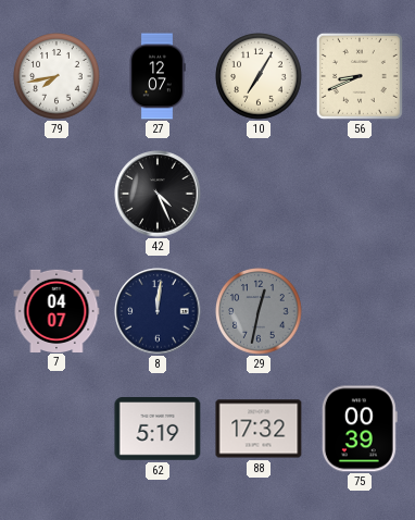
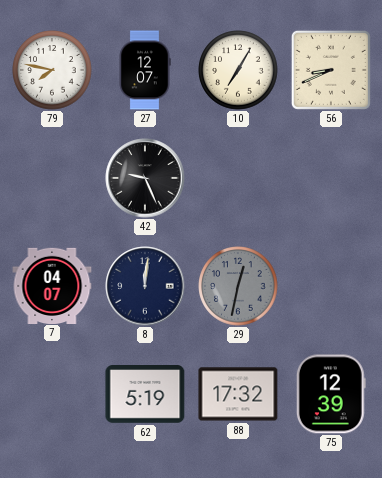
79: 7:43 -> 7:47
42: 4:26 -> 9:26
75: 00:39 -> 12:39
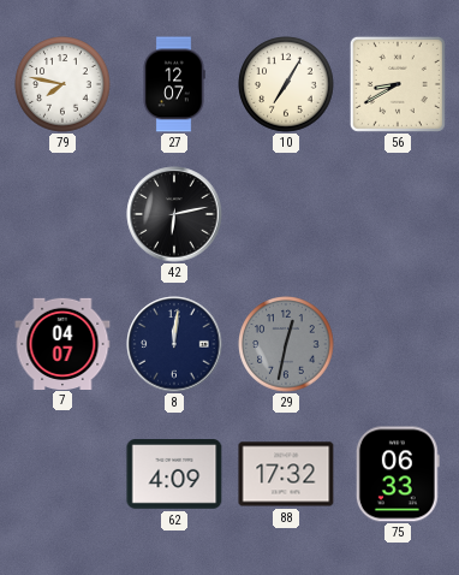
56: 8:41 -> 8:40
42: 9:26 -> 6:13
62: 5:19 -> 4:09
75: 12:39 -> 06:33
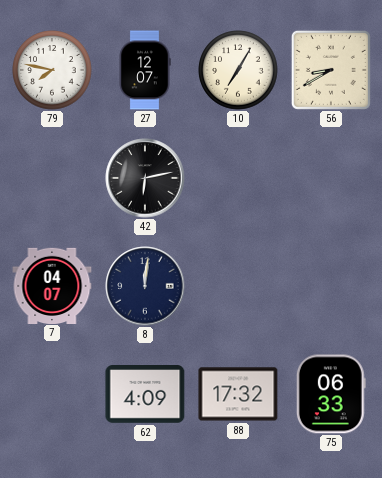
29: 12:32 -> none
